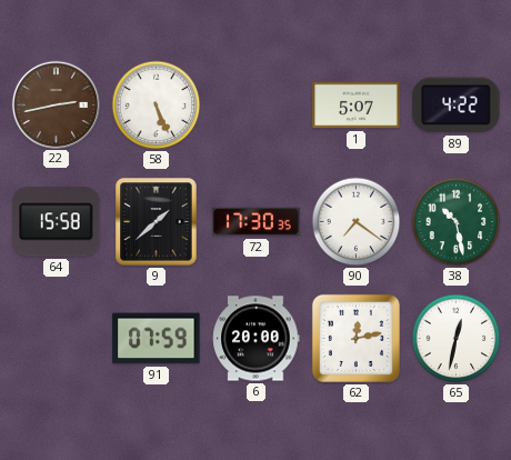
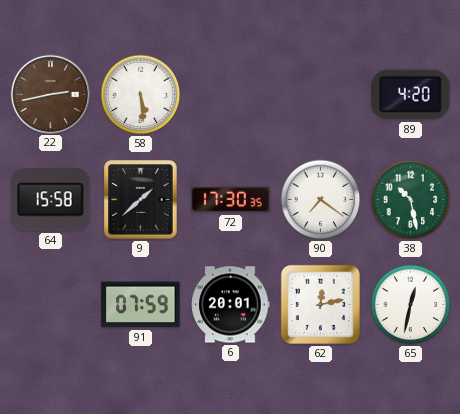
58: 5:26 -> 5:29
1: 5:07 -> none
89: 4:22 -> 4:20
6: 20:00 -> 20:01
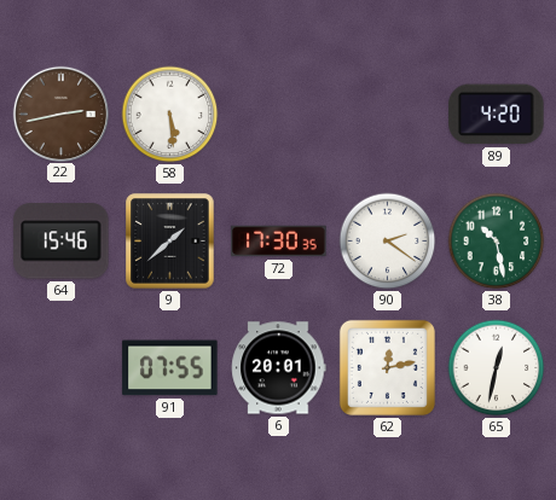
64: 15:58 -> 15:46
90: 7:21 -> 2:21
91: 07:59 -> 07:55
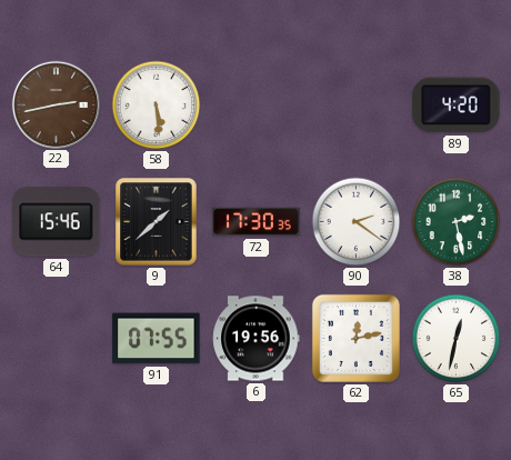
38: 10:28 -> 2:28
6: 20:01 -> 19:56
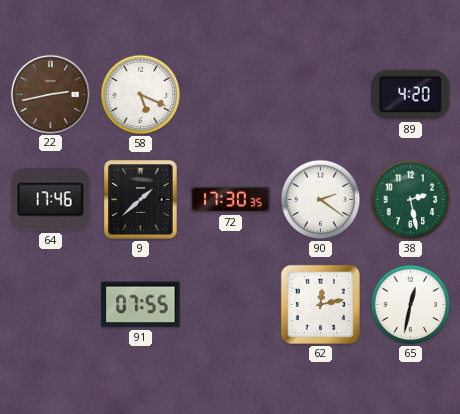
58: 5:29 -> 5:19
64: 15:46 -> 17:46
6: 19:56 -> none
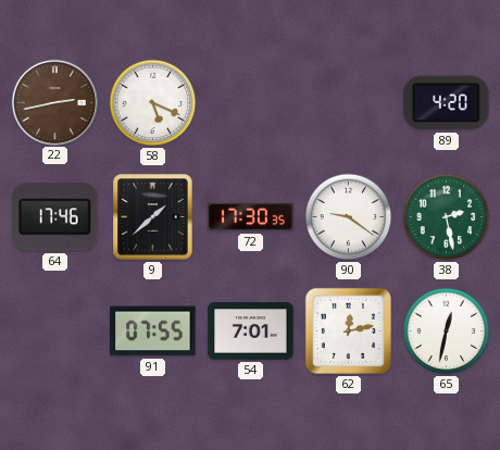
90: 2:21 -> 9:21
54: none -> 7:01
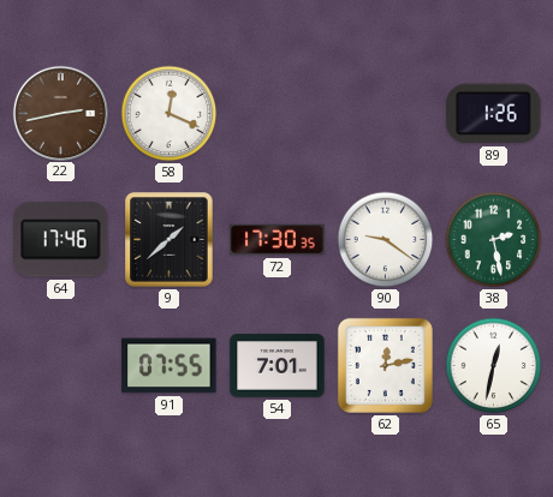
58: 5:19 -> 12:19
89: 4:20 -> 1:26
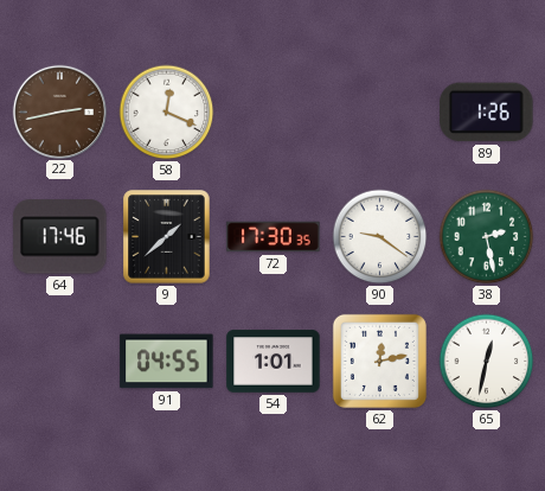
91: 07:55 -> 04:55
54: 7:01 -> 1:01
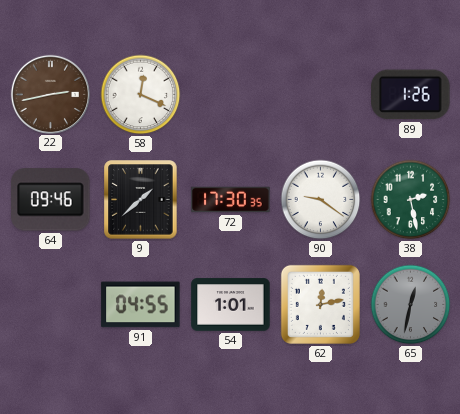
64: 17:46 -> 09:46
65 dial: white -> grey
